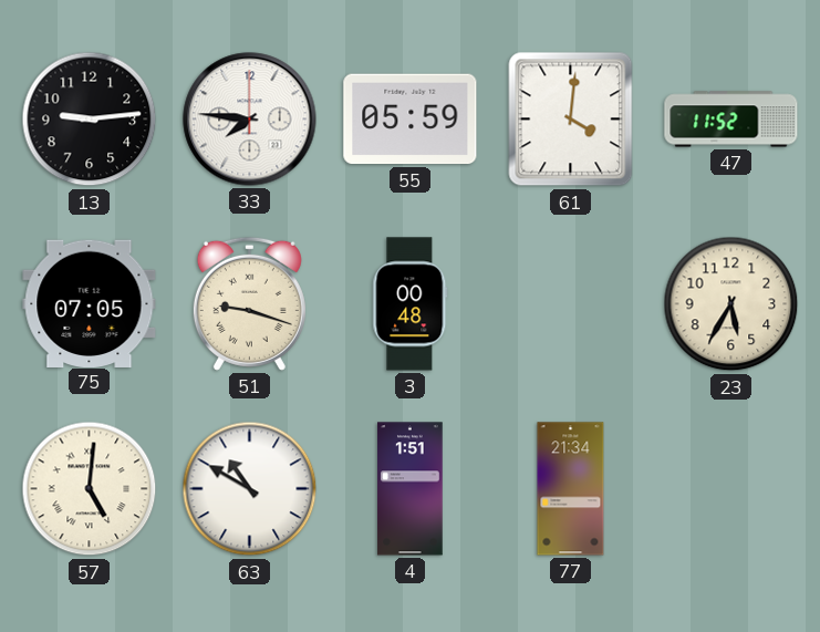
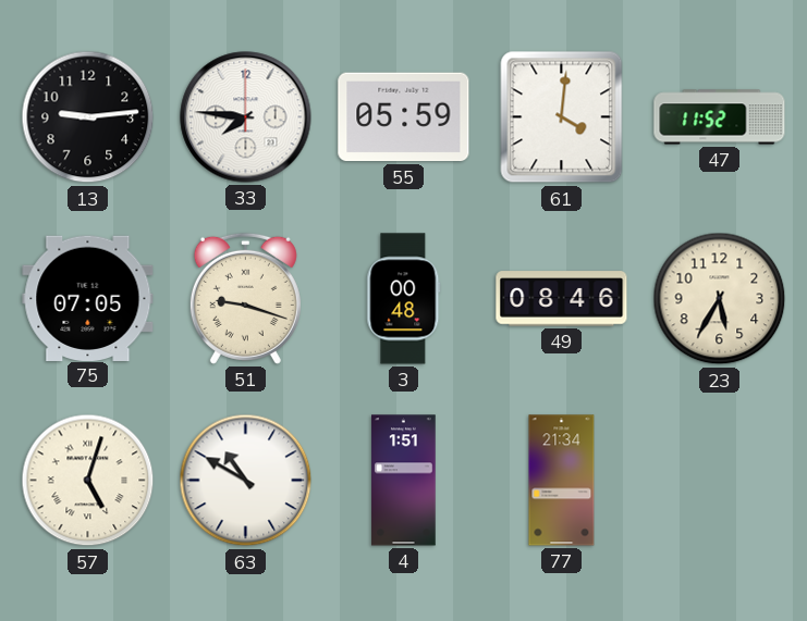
49: none -> 08:46
57: 5:01 -> 5:03
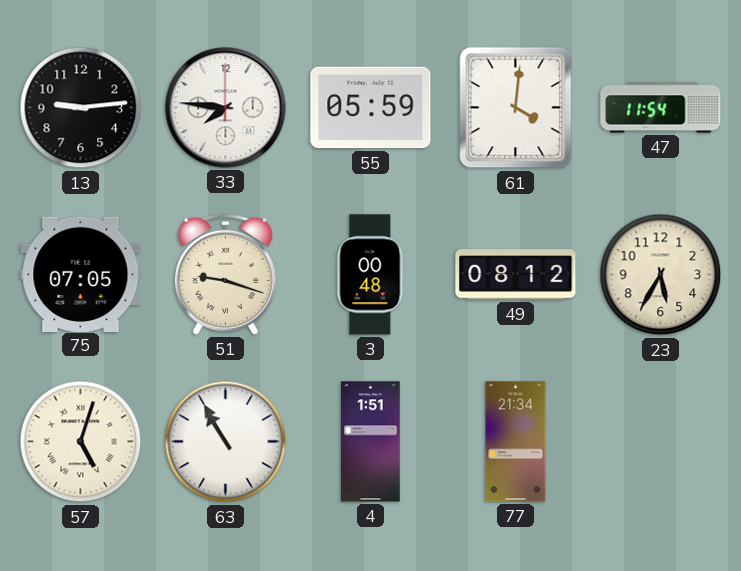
47: 11:52 -> 11:54
49: 08:46 -> 08:12
63: 10:50 -> 10:55
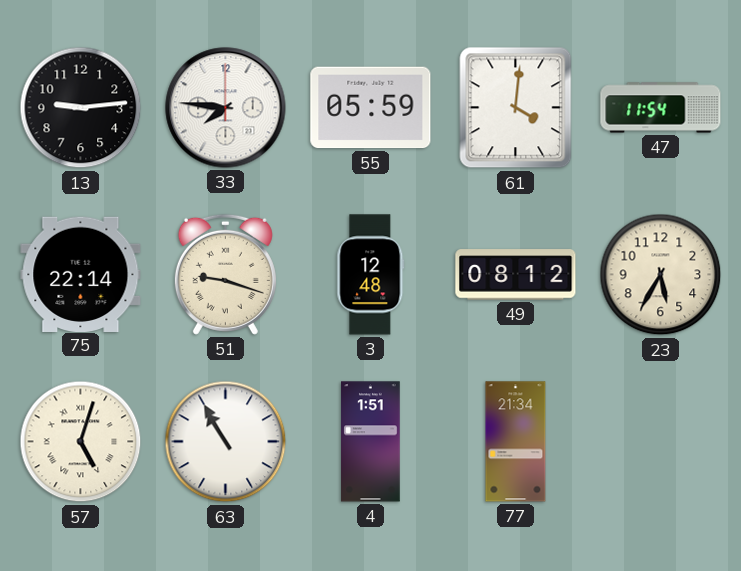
75: 07:05 -> 22:14
3: 00:48 -> 12:48
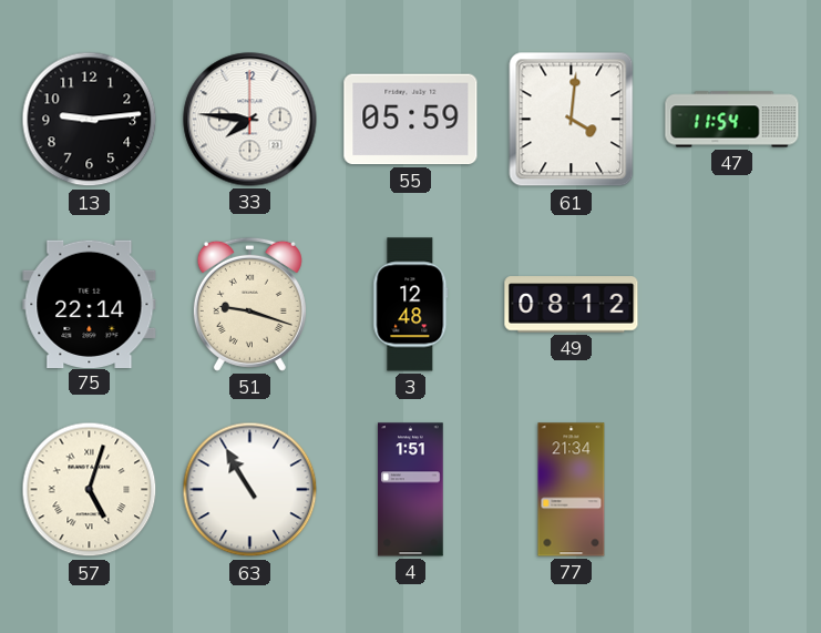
23: 5:35 -> none
